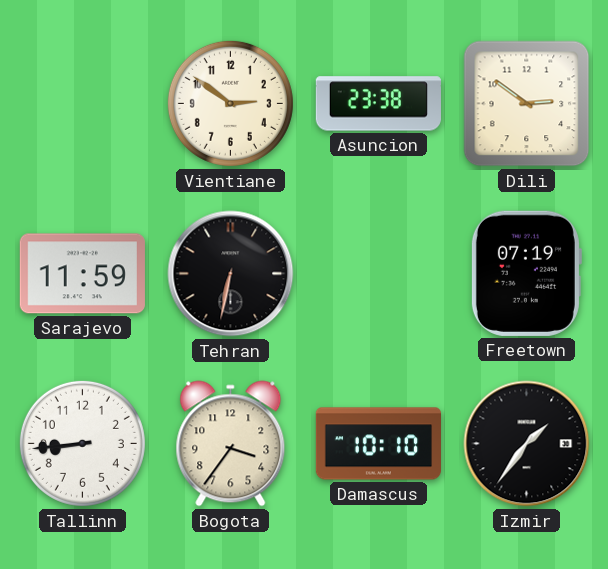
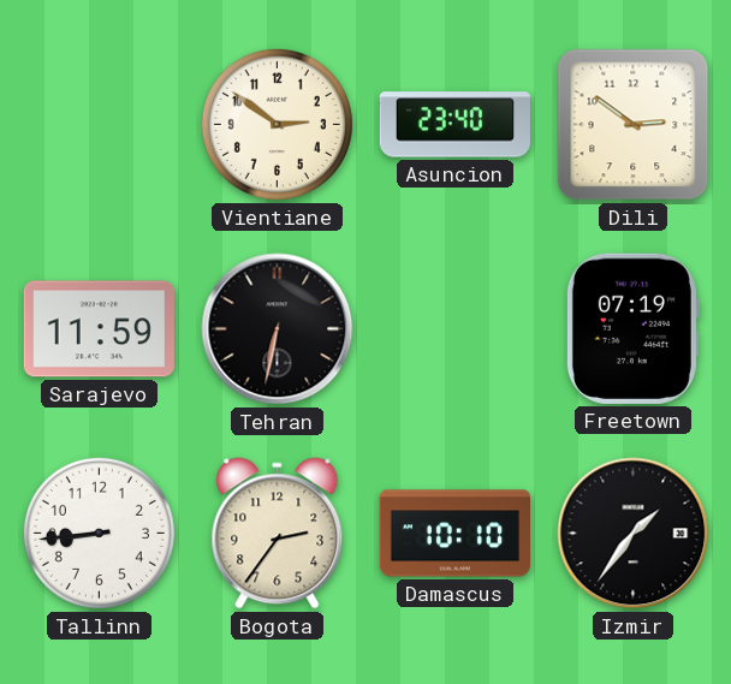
Asuncion: 23:38 -> 23:40
Bogota: 3:36 -> 2:36
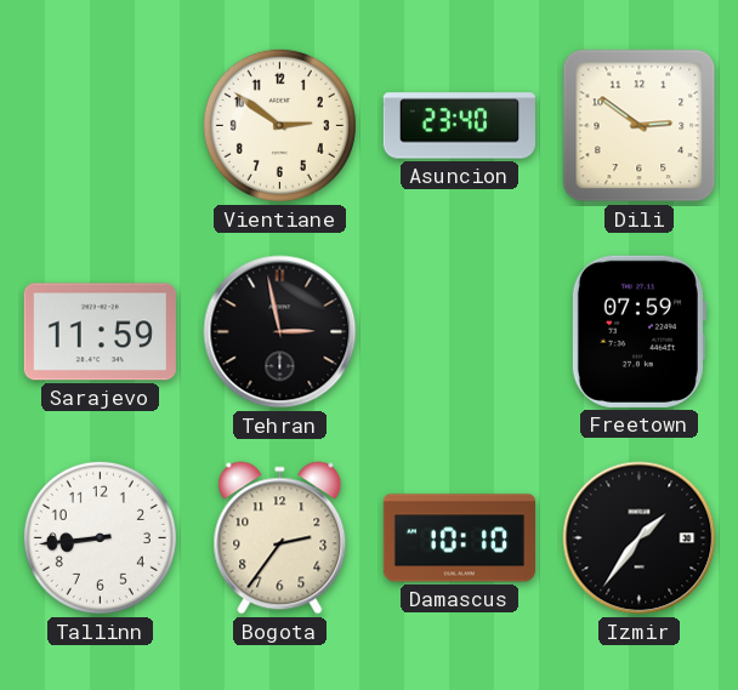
Tehran: 6:32 -> 2:58
Freetown: 07:19 -> 07:59
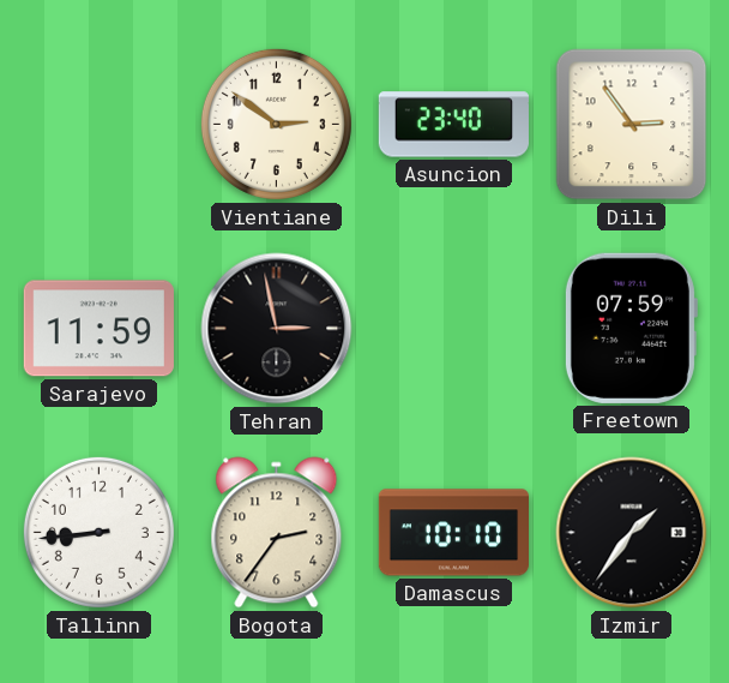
Dili: 2:51 -> 2:54
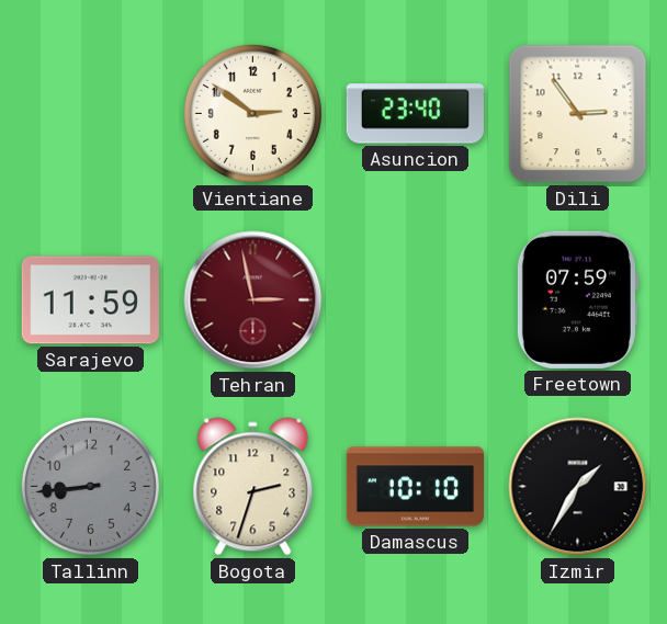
Tehran dial: black -> burgundy
Tallinn dial: white -> grey
Bogota: 2:36 -> 2:33
Izmir: 1:36 -> 1:35
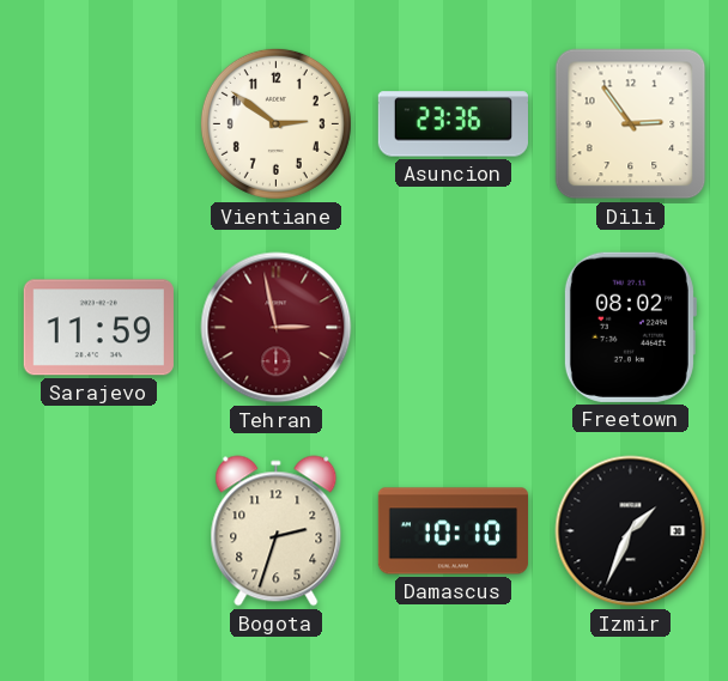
Asuncion: 23:40 -> 23:36
Freetown: 07:59 -> 08:02
Tallinn: 8:44 -> none
Izmir: 1:35 -> 1:34
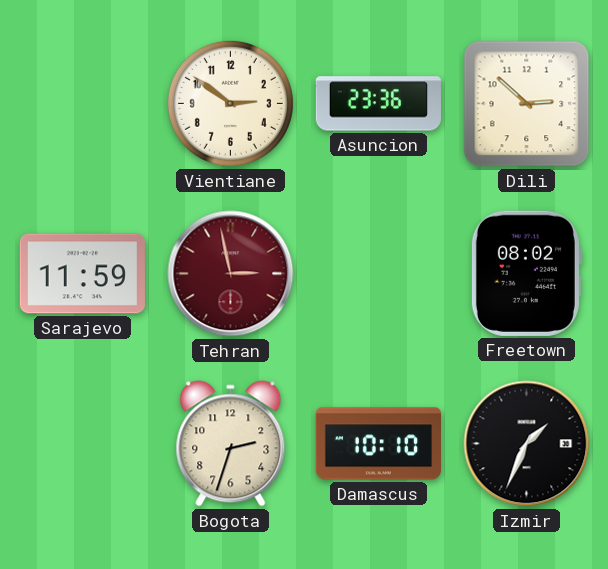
Dili: 2:54 -> 2:52
